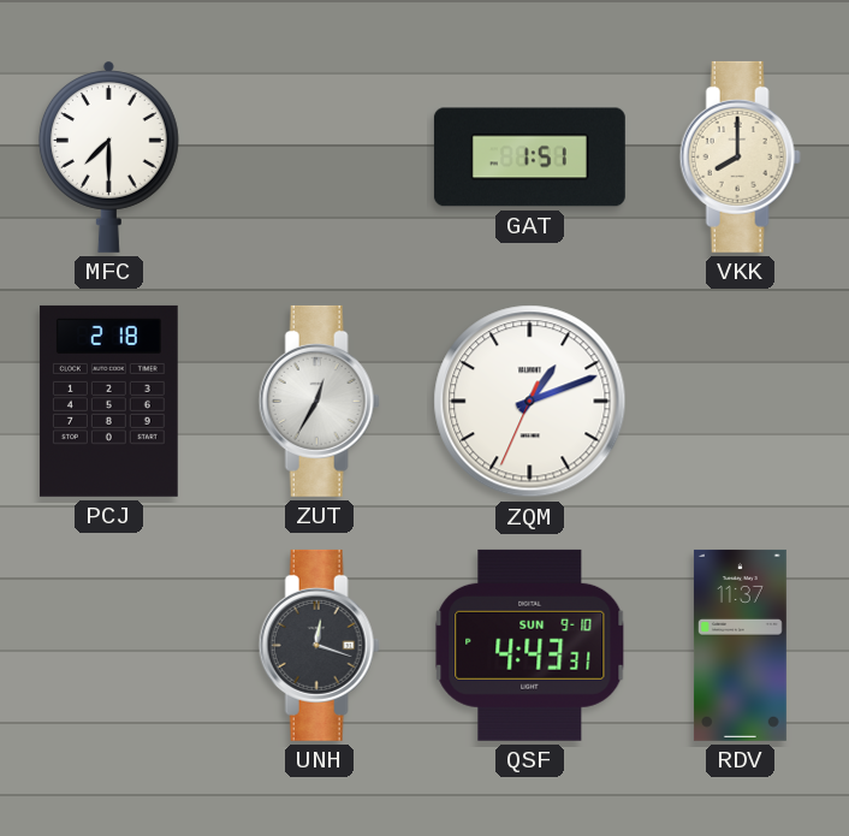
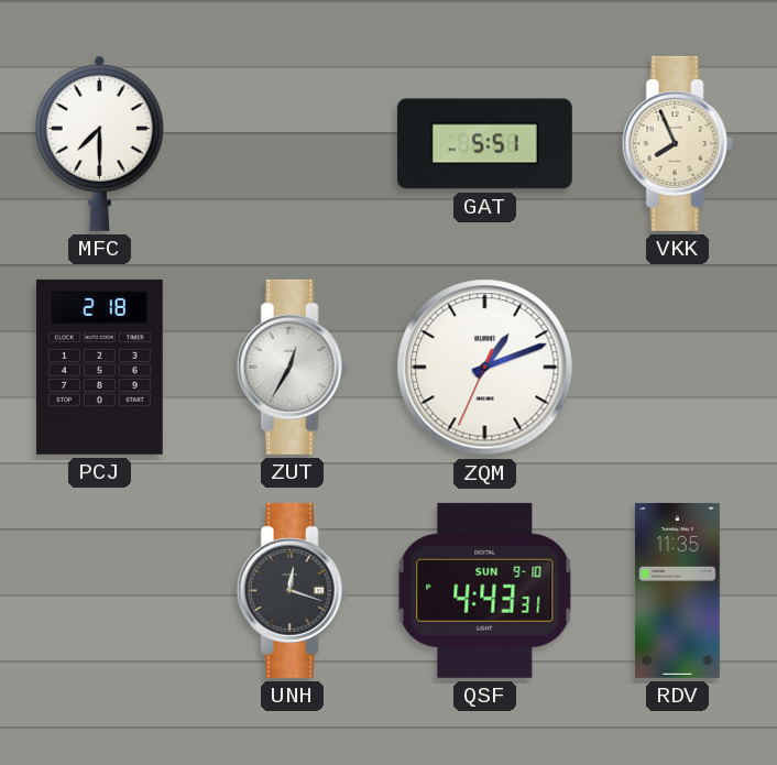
GAT: 1:51 -> 5:51
VKK: 8:00 -> 7:56
RDV: 11:37 -> 11:35
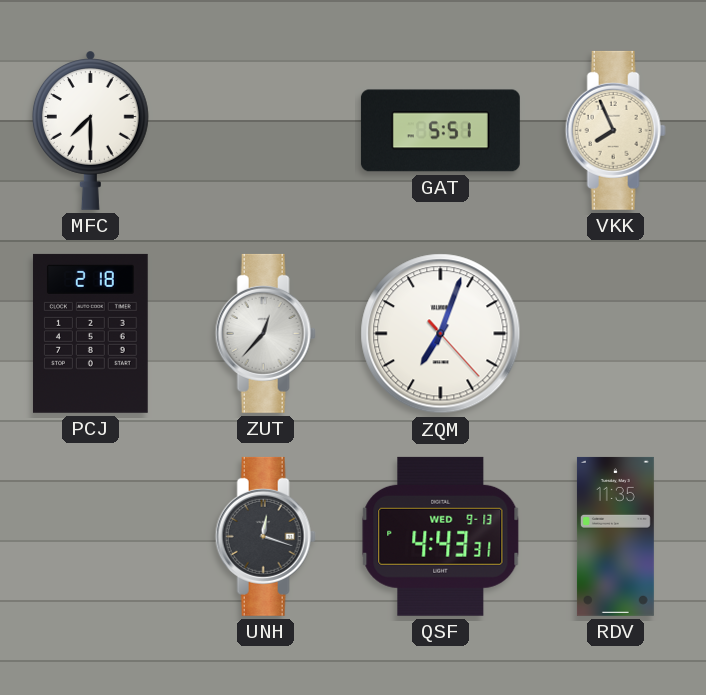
ZUT: 12:35 -> 12:37
ZQM: 1:11 -> 7:03
QSF date: SUN 9-10 -> WED 9-13
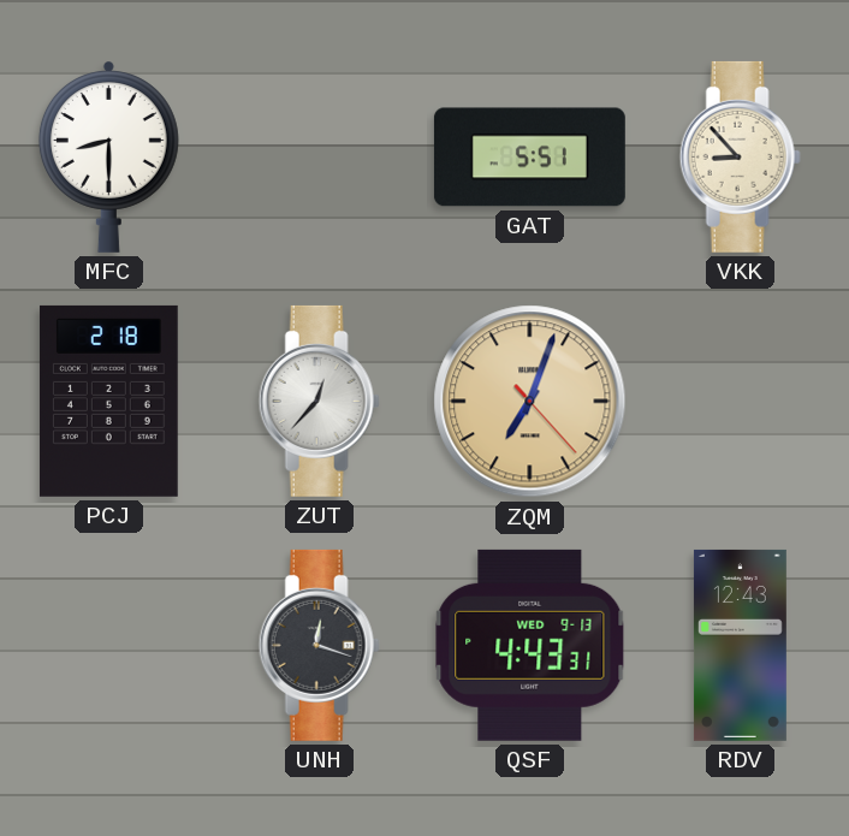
MFC: 7:30 -> 8:30
VKK: 7:56 -> 8:53
ZQM dial: white -> champagne
RDV: 11:35 -> 12:43
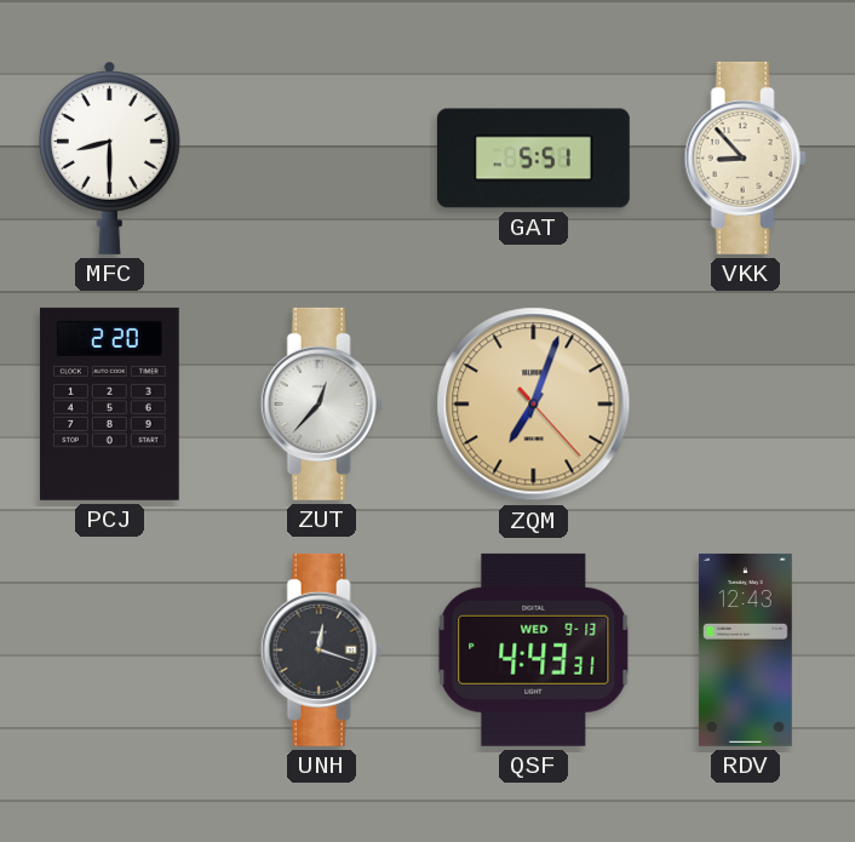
PCJ: 2:18 -> 2:20
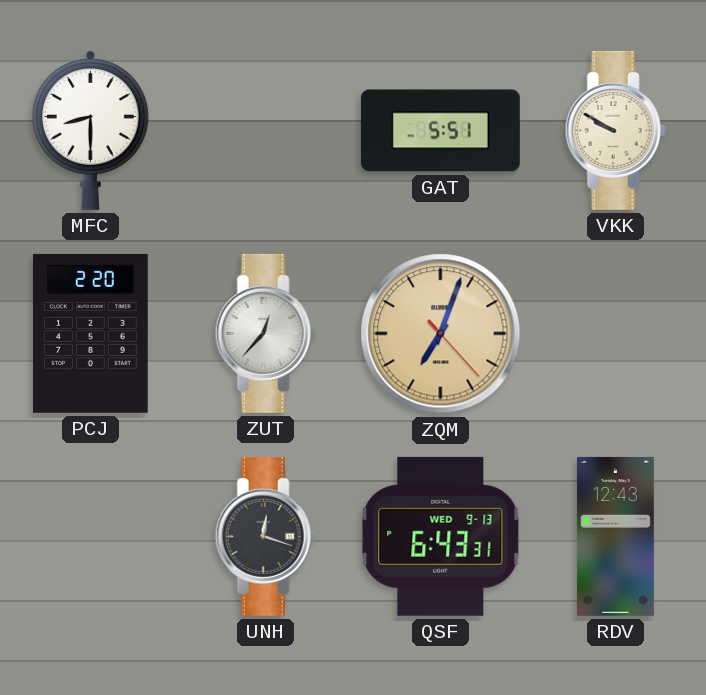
VKK: 8:53 -> 9:50
QSF: 4:43 -> 6:43
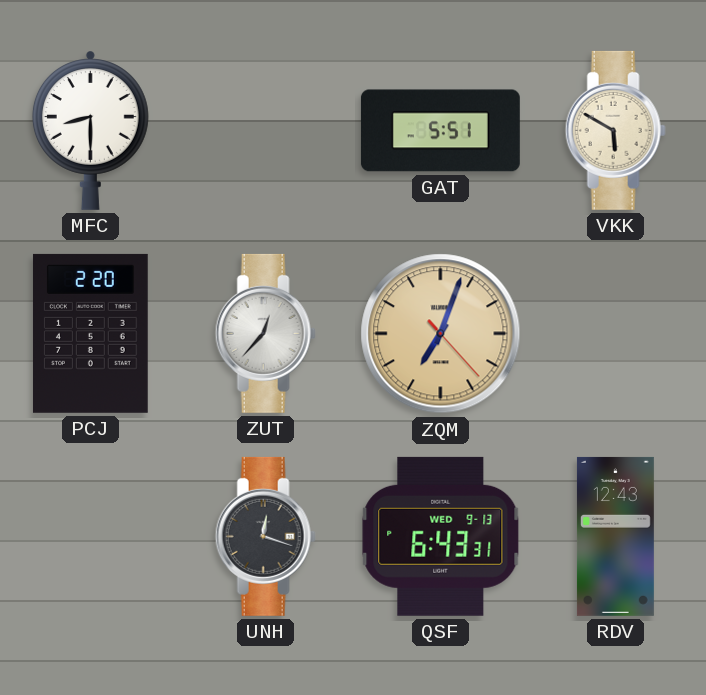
VKK: 9:50 -> 5:50
